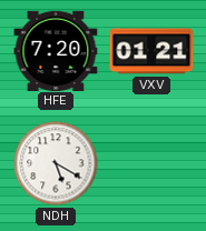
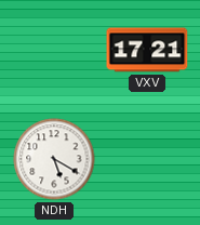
HFE: 7:20 -> none
VXV: 01:21 -> 17:21
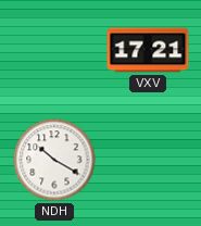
NDH: 5:20 -> 10:20
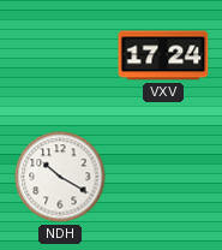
VXV: 17:21 -> 17:24
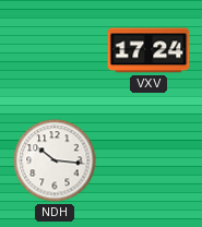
NDH: 10:20 -> 10:16
